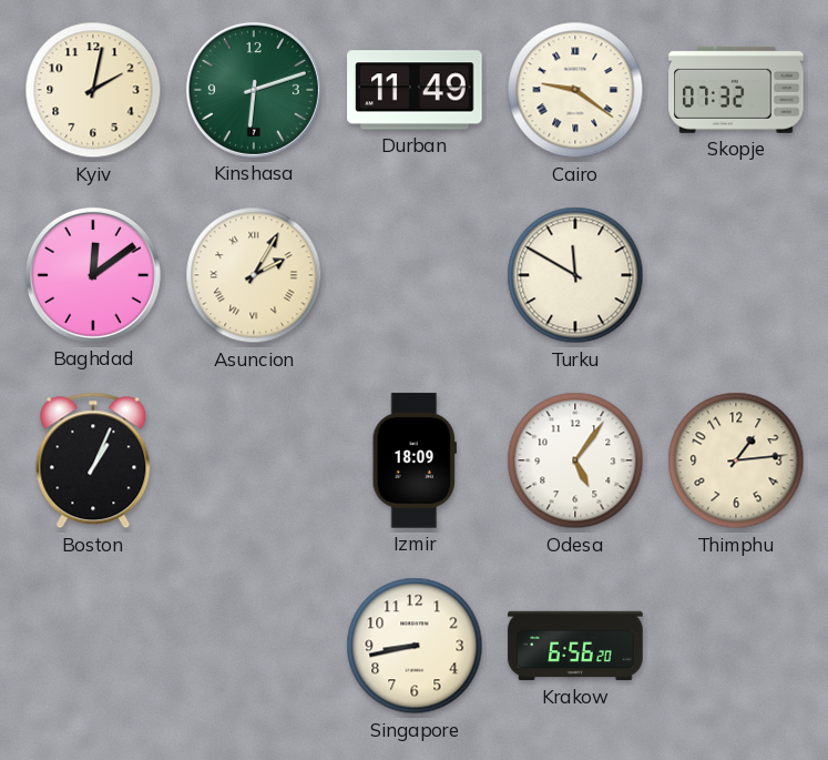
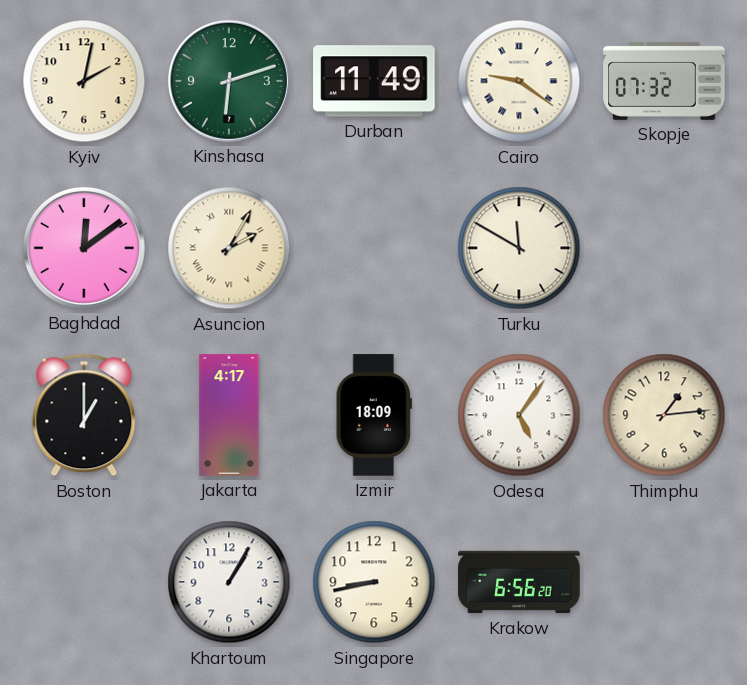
Boston: 1:04 -> 1:00
Jakarta: none -> 4:17
Khartoum: none -> 1:05
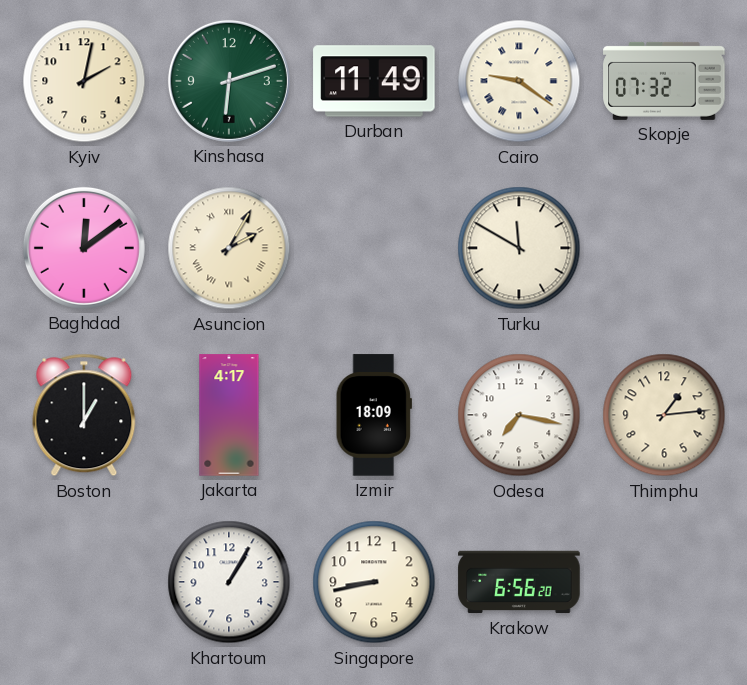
Odesa: 5:06 -> 7:17
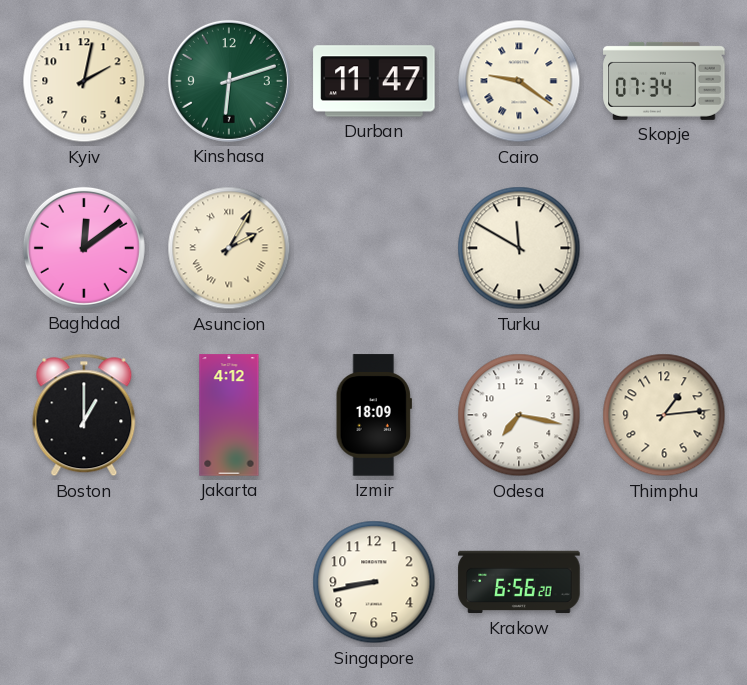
Durban: 11:49 -> 11:47
Skopje: 07:32 -> 07:34
Jakarta: 4:17 -> 4:12
Khartoum: 1:05 -> none
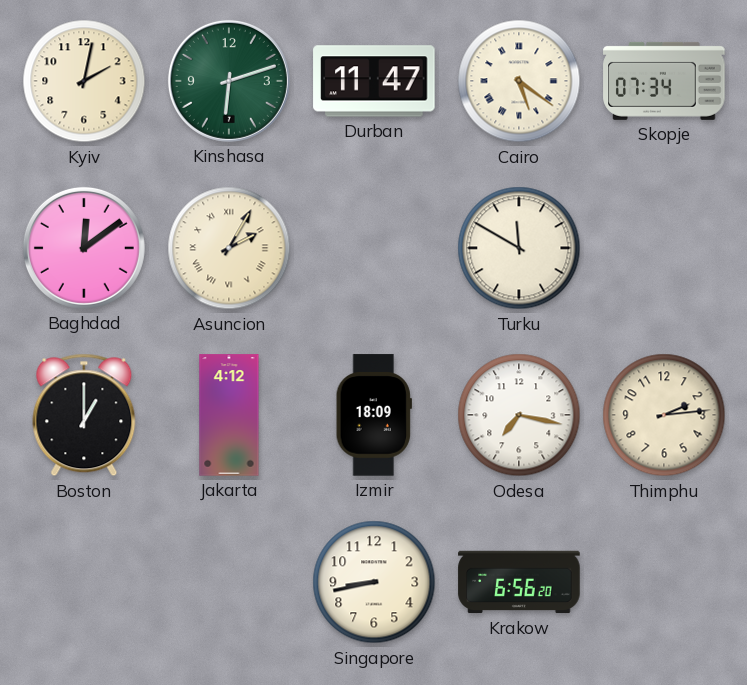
Cairo: 9:21 -> 5:21
Thimphu: 1:14 -> 2:14
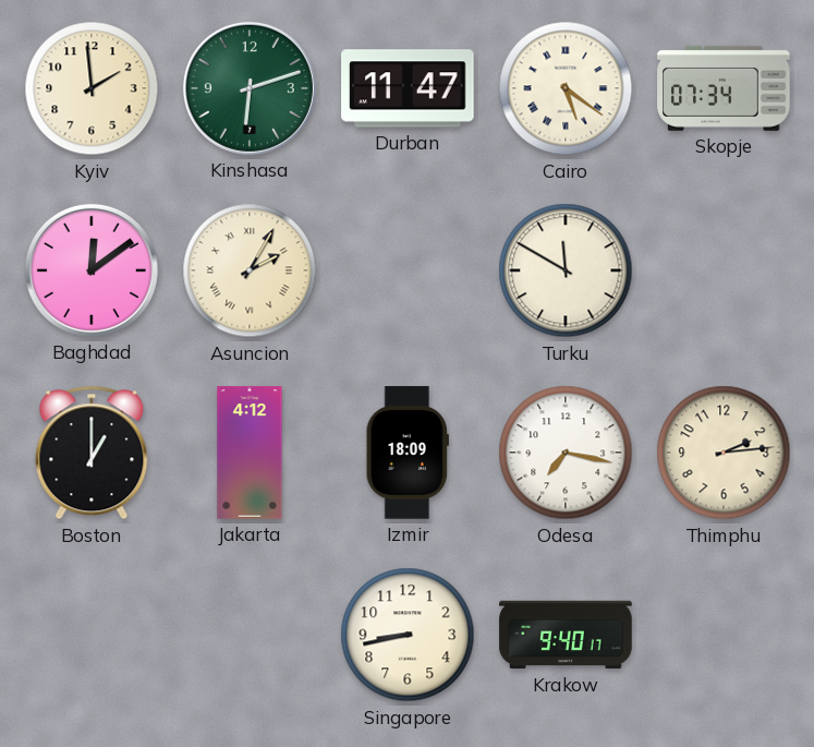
Kyiv: 2:02 -> 1:59
Krakow: 6:56 -> 9:40
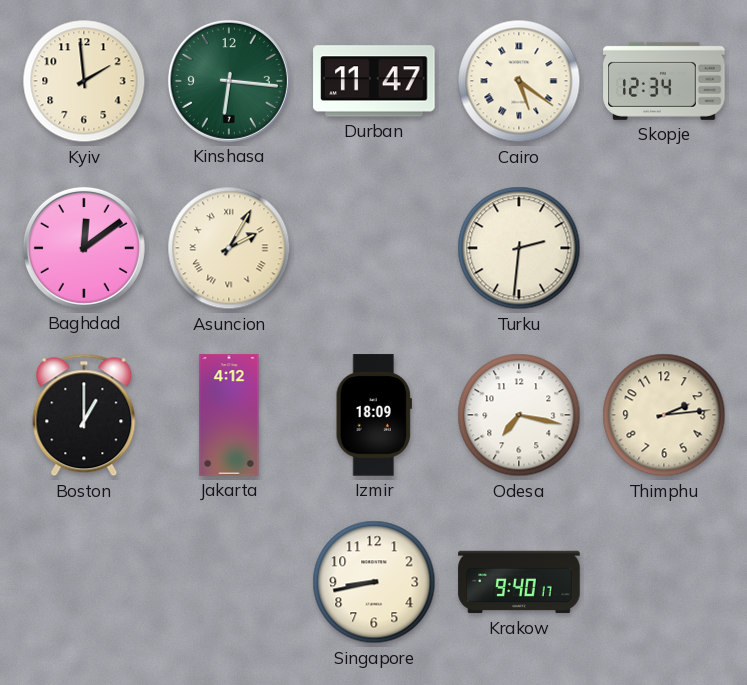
Kinshasa: 6:12 -> 6:16
Skopje: 07:34 -> 12:34
Turku: 11:50 -> 2:31
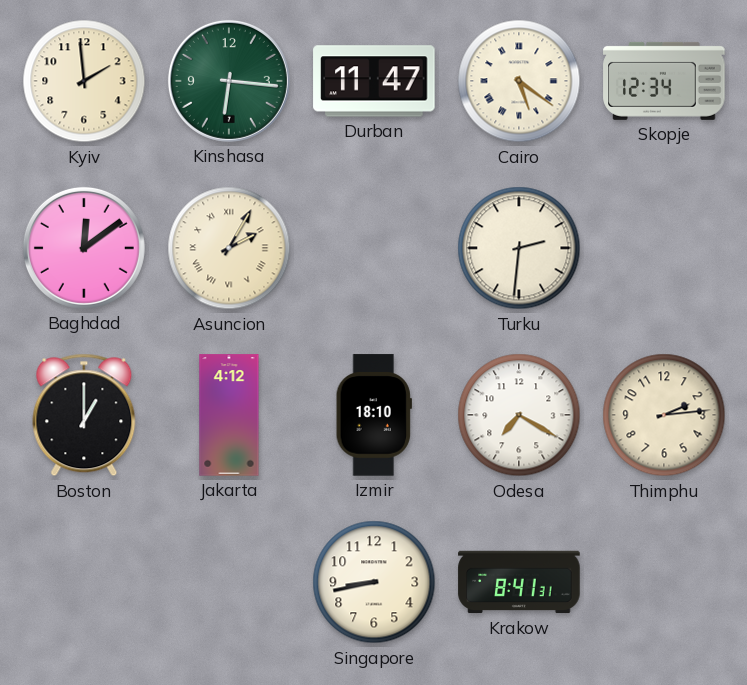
Izmir: 18:09 -> 18:10
Odesa: 7:17 -> 7:20
Krakow: 9:40 -> 8:41
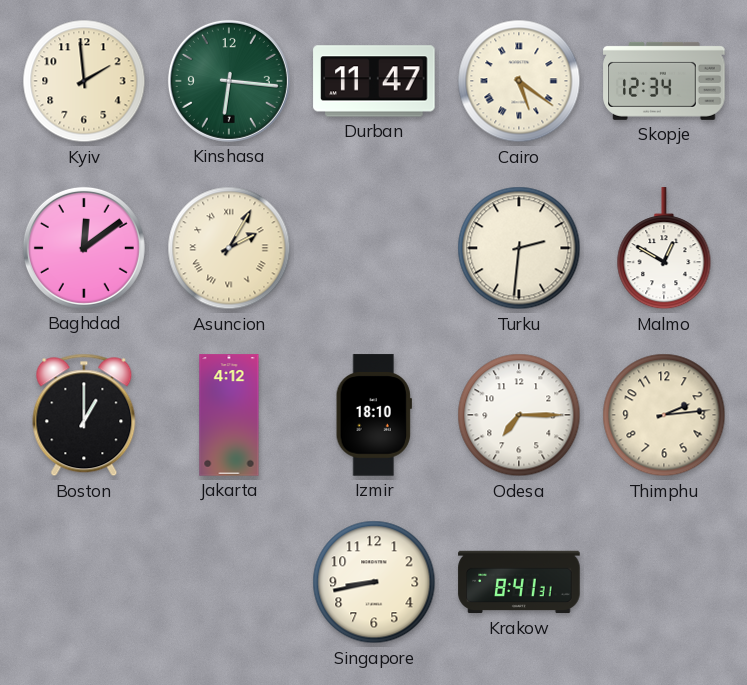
Malmo: none -> 12:50
Odesa: 7:20 -> 7:15
